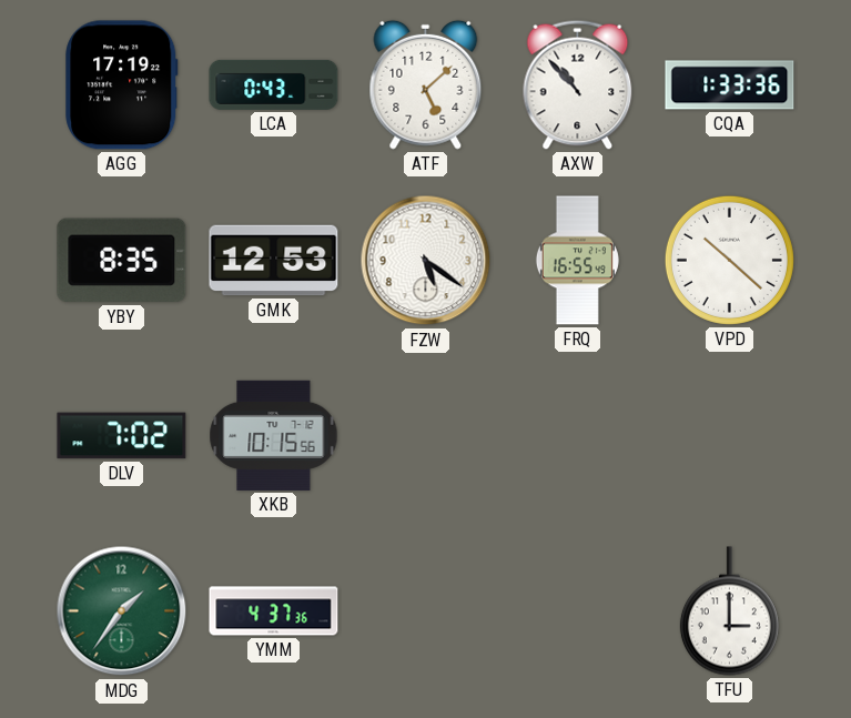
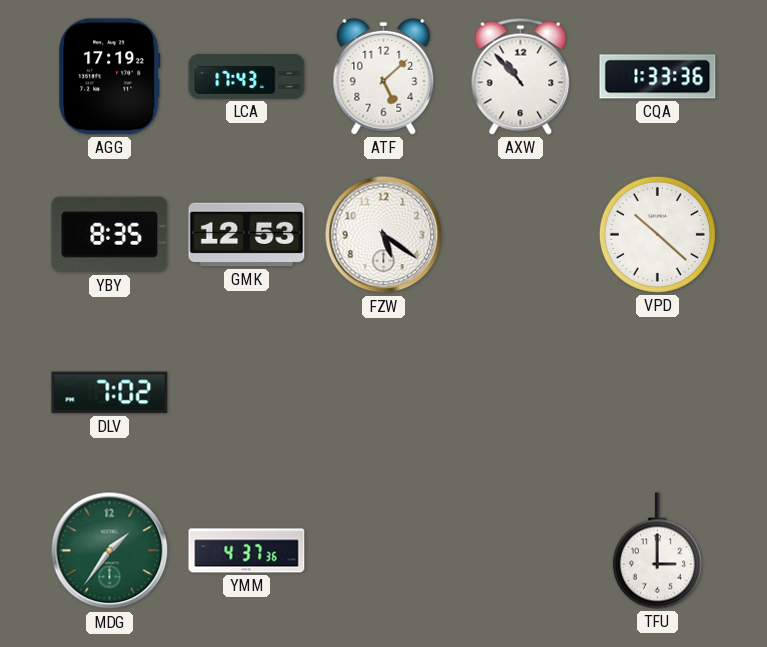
LCA: 0:43 -> 17:43
FRQ: 16:55 -> none
XKB: 10:15 -> none
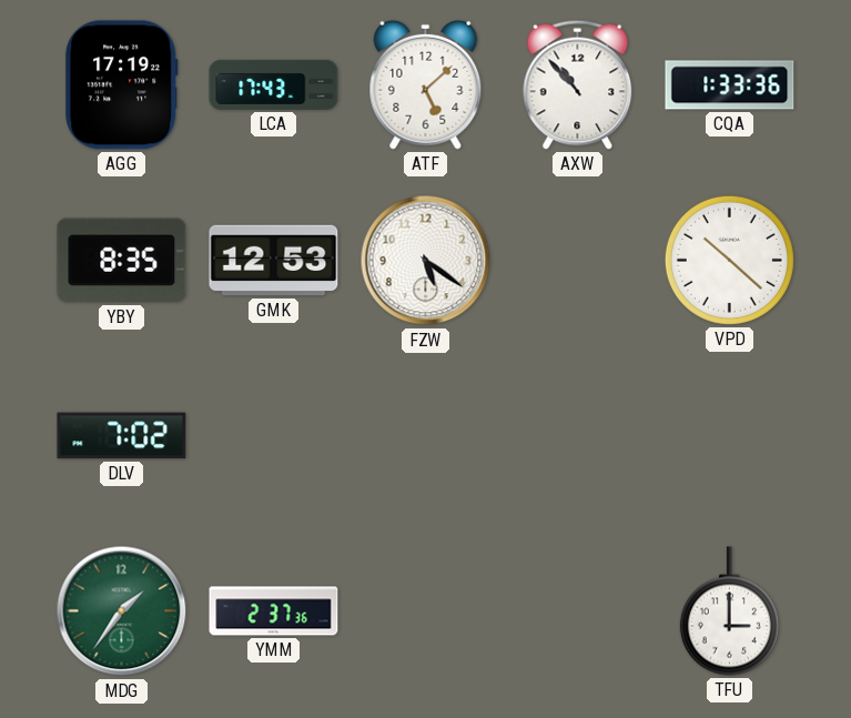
YMM: 4:37 -> 2:37
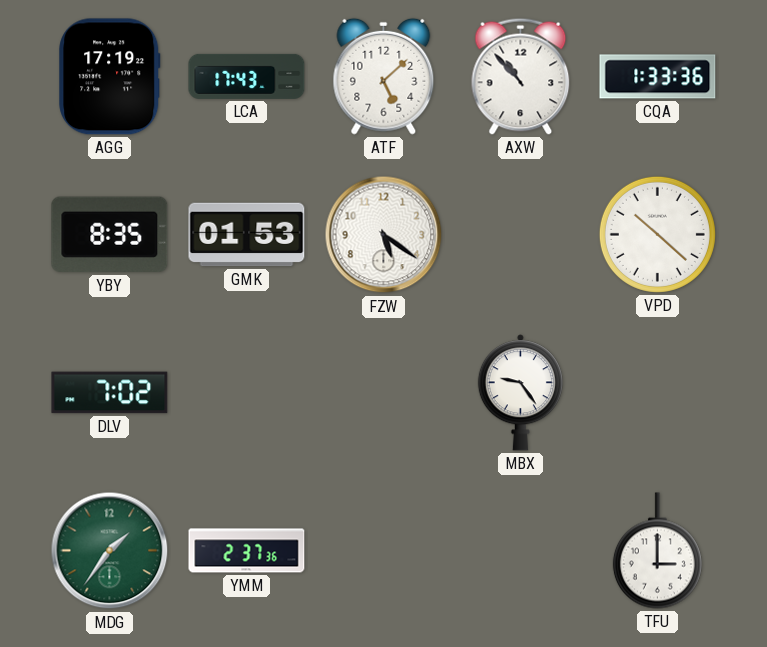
GMK: 12:53 -> 01:53
MBX: none -> 9:24
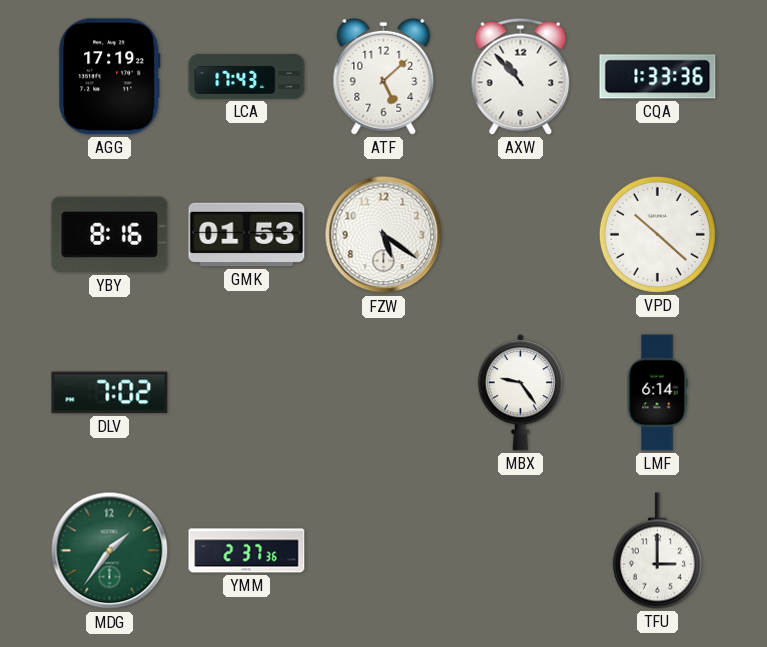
YBY: 8:35 -> 8:16
LMF: none -> 6:14
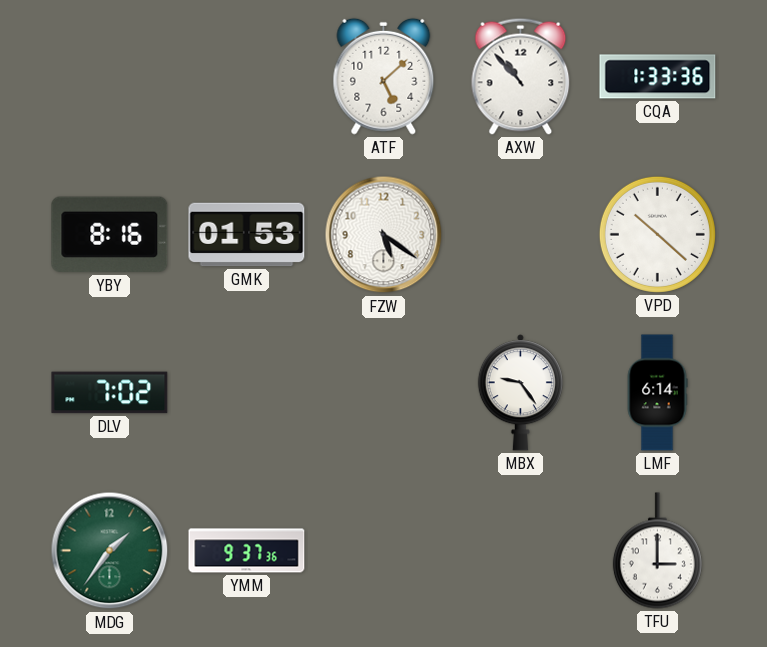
AGG: 17:19 -> none
LCA: 17:43 -> none
YMM: 2:37 -> 9:37
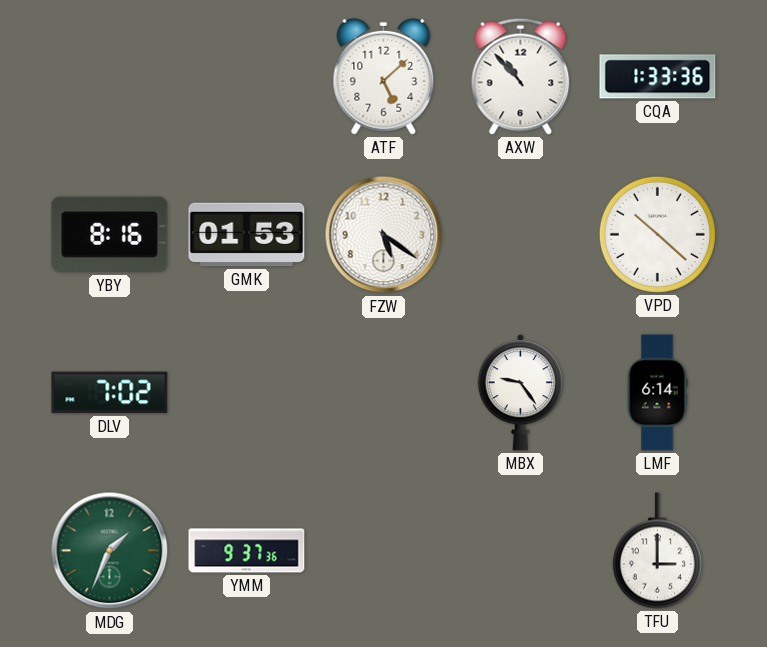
MDG: 1:36 -> 1:34
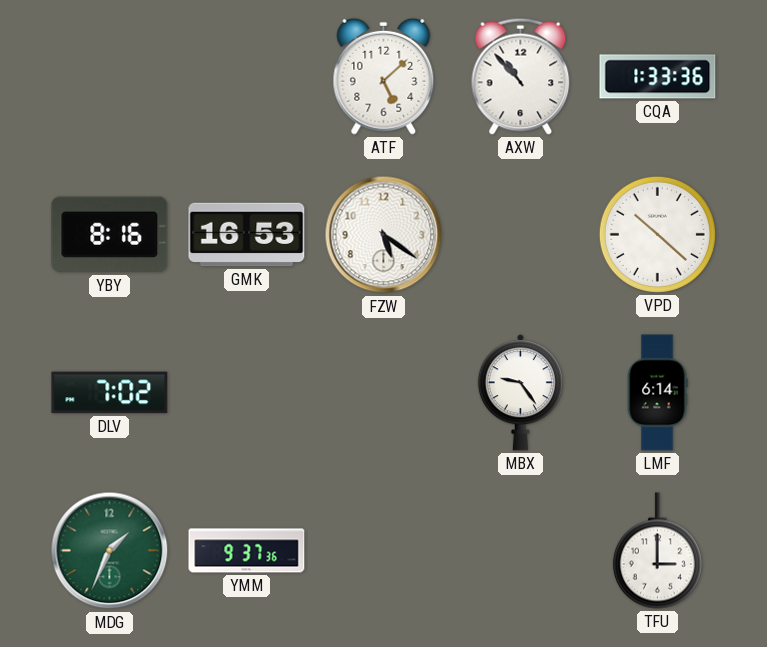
GMK: 01:53 -> 16:53
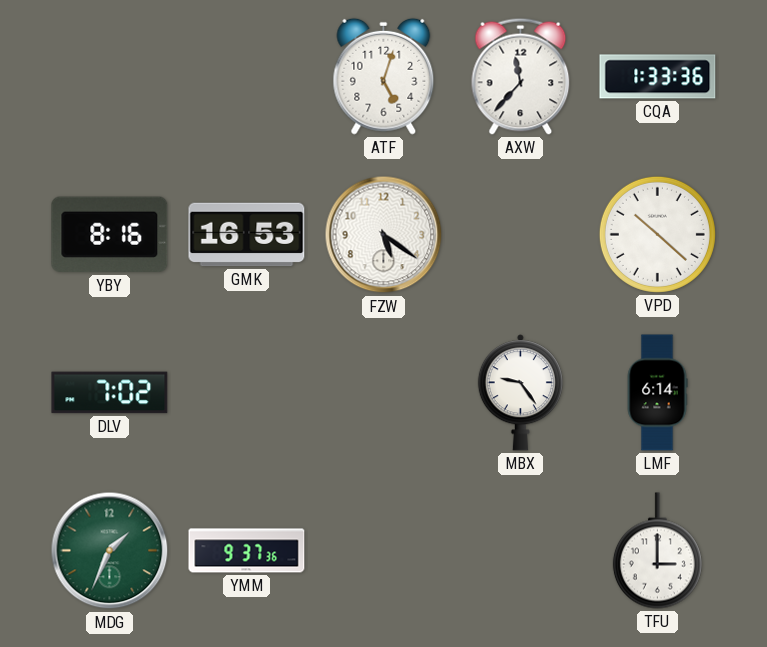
ATF: 5:08 -> 5:03
AXW: 10:53 -> 11:37
